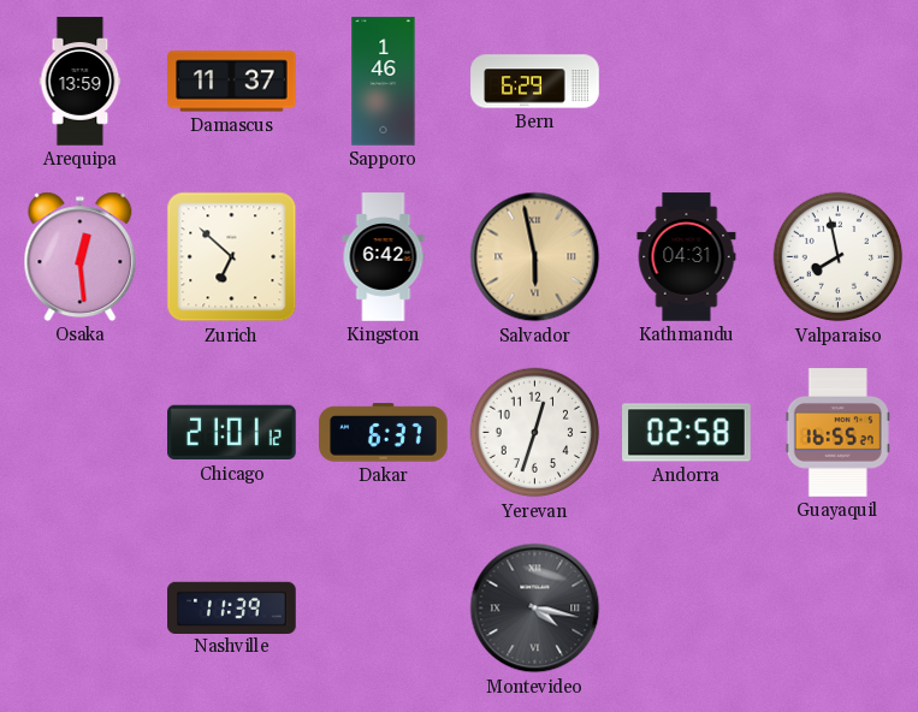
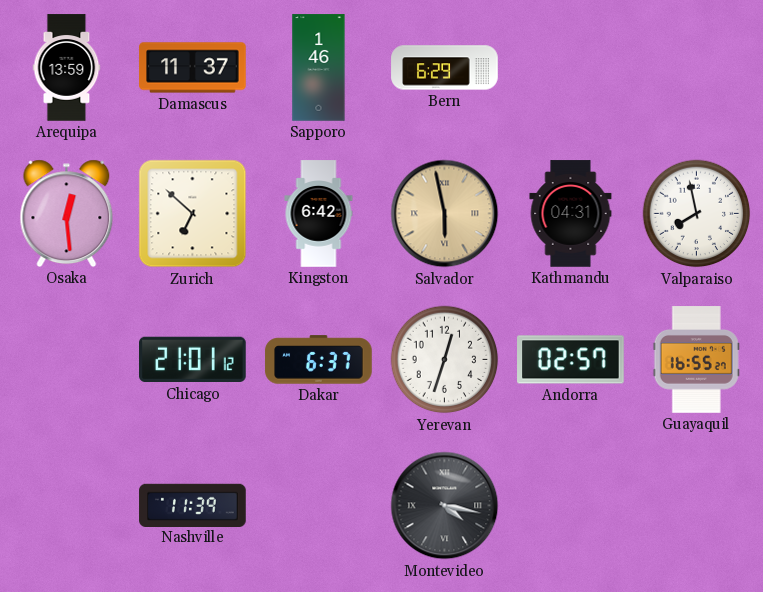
Andorra: 02:58 -> 02:57
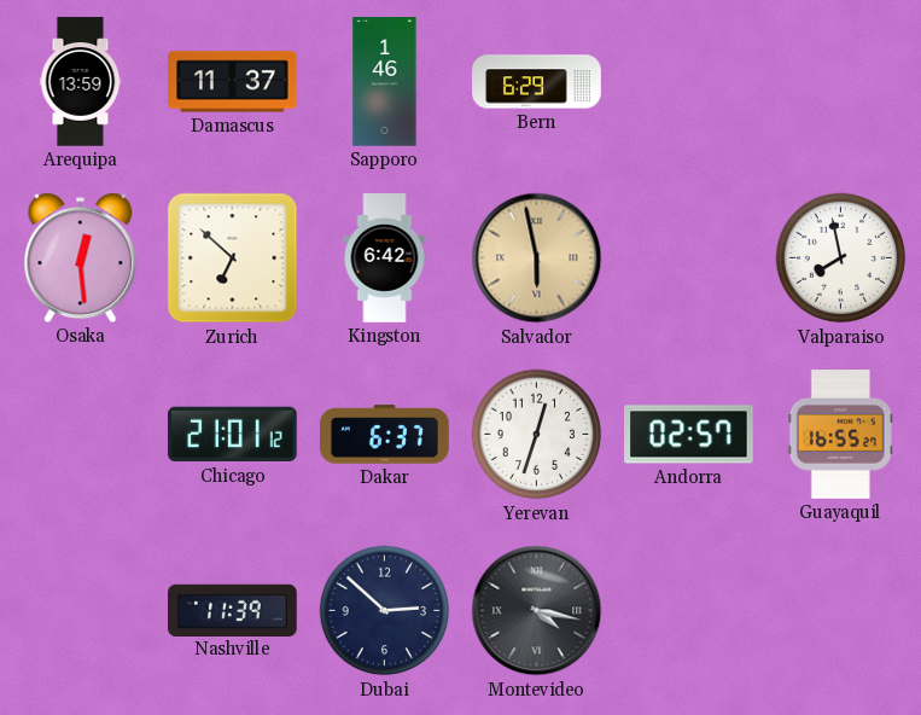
Kathmandu: 04:31 -> none
Dubai: none -> 2:52
